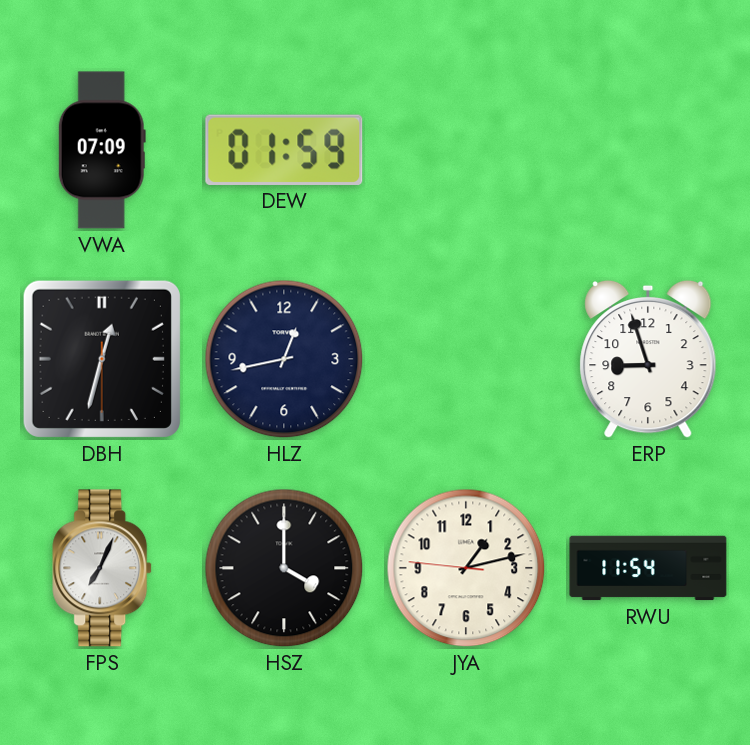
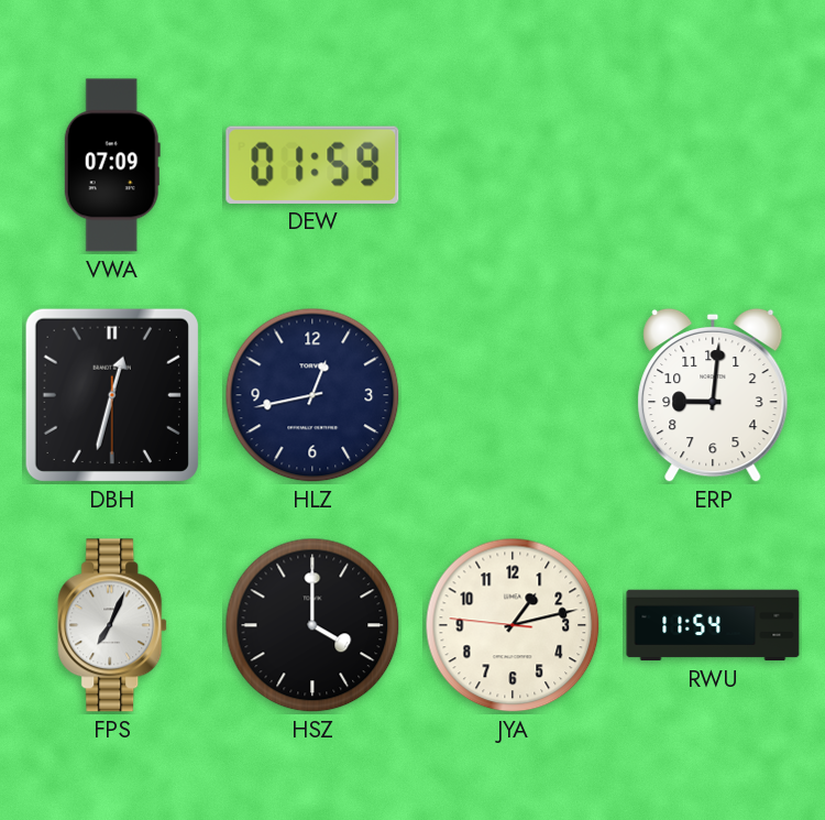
ERP: 8:57 -> 9:01
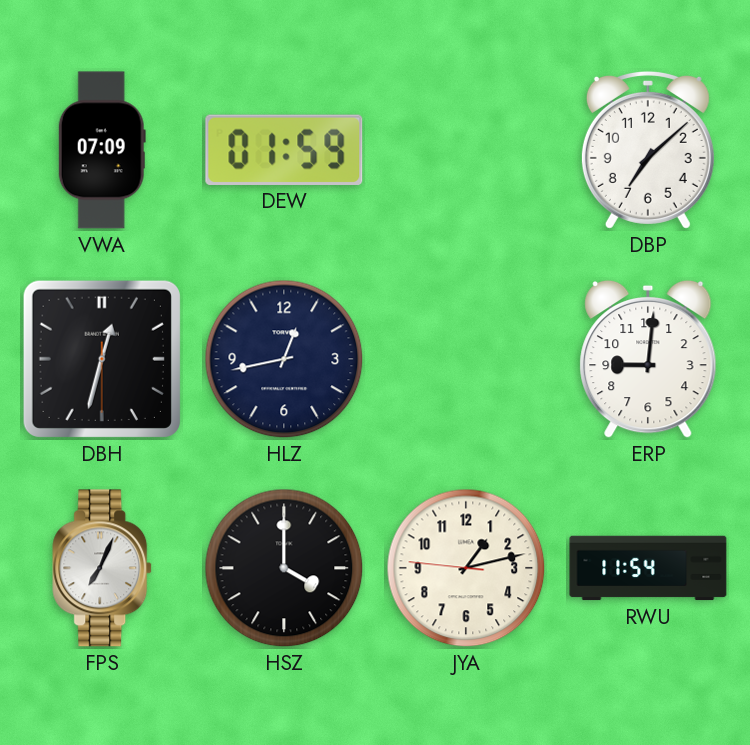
DBP: none -> 7:08
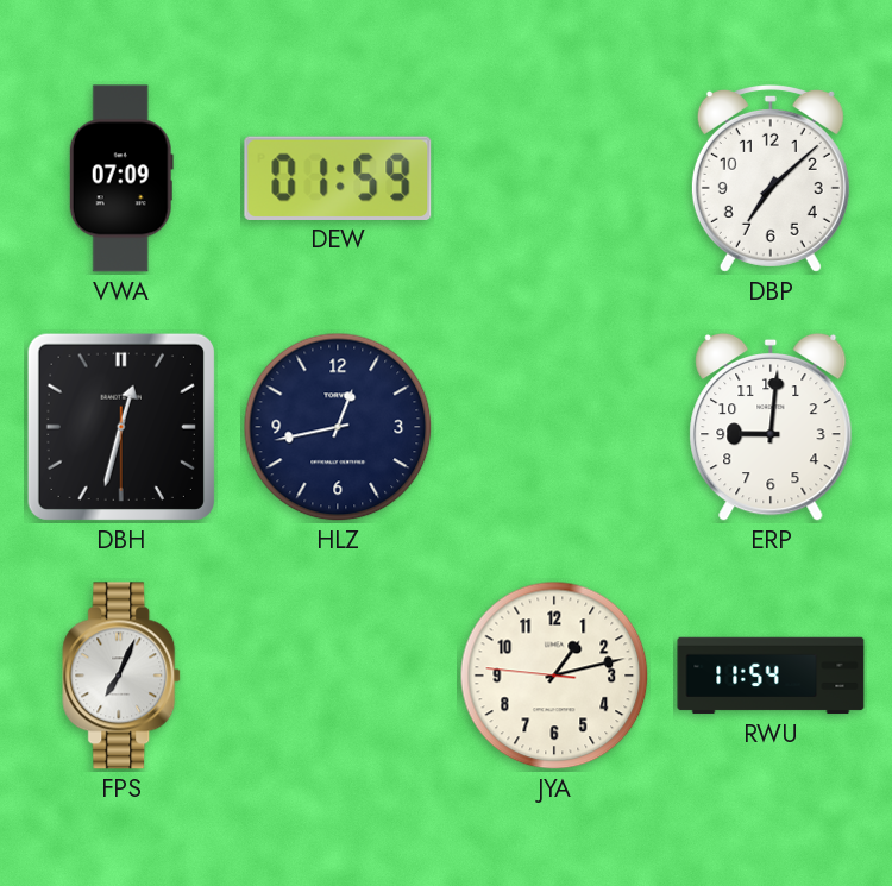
HSZ: 4:00 -> none
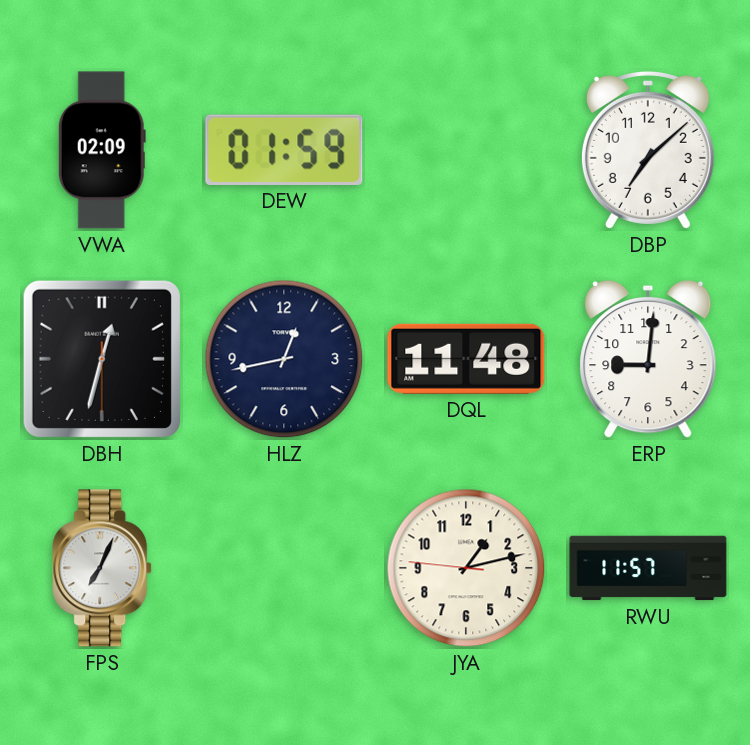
VWA: 07:09 -> 02:09
DQL: none -> 11:48
RWU: 11:54 -> 11:57
